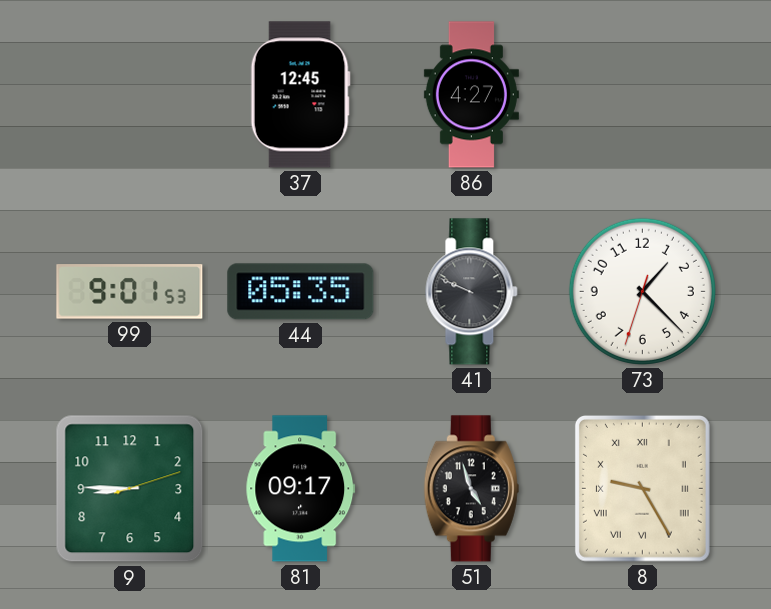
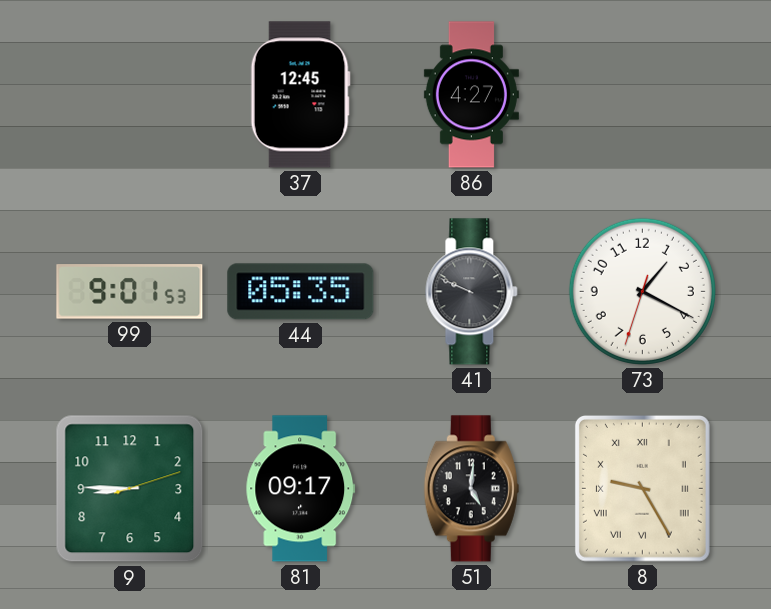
73: 1:22 -> 1:19
51: 4:57 -> 5:01
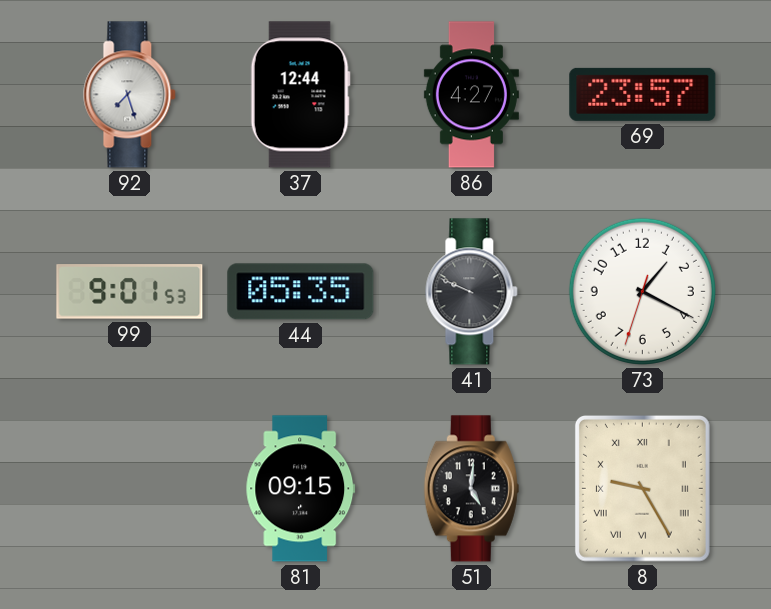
92: none -> 7:27
37: 12:45 -> 12:44
69: none -> 23:57
9: 8:45 -> none
81: 09:17 -> 09:15
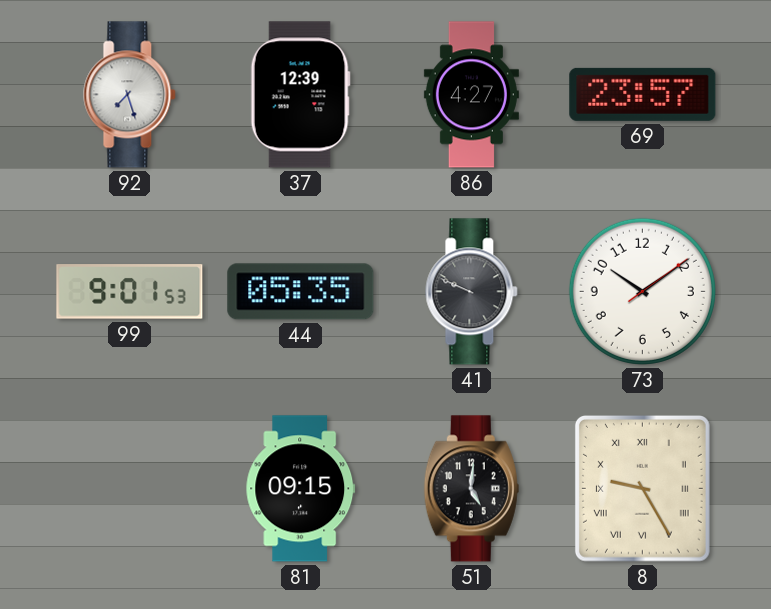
37: 12:44 -> 12:39
73: 1:19 -> 10:09
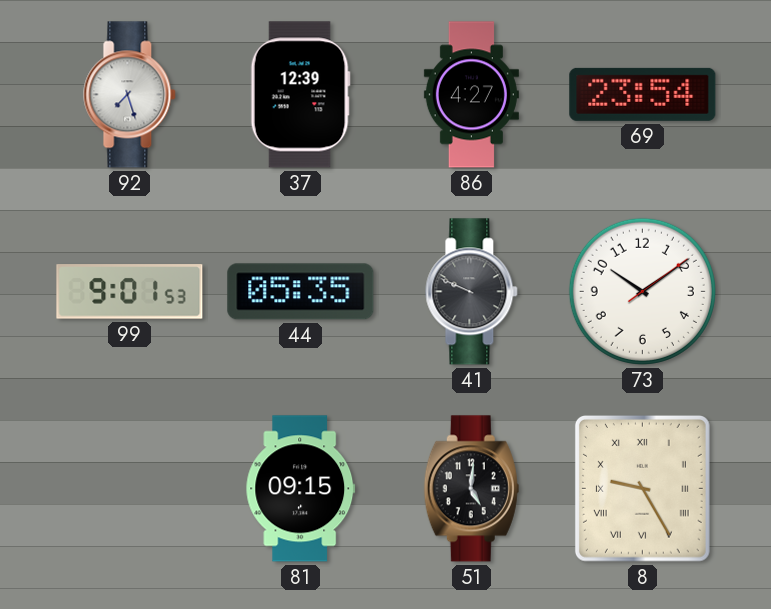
69: 23:57 -> 23:54
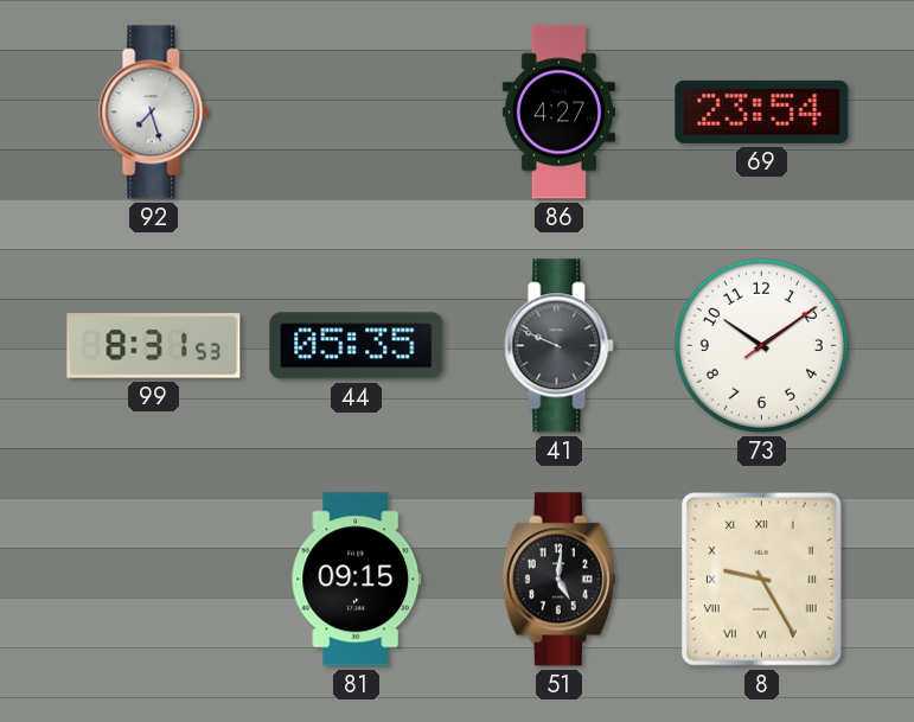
37: 12:39 -> none
99: 9:01 -> 8:31
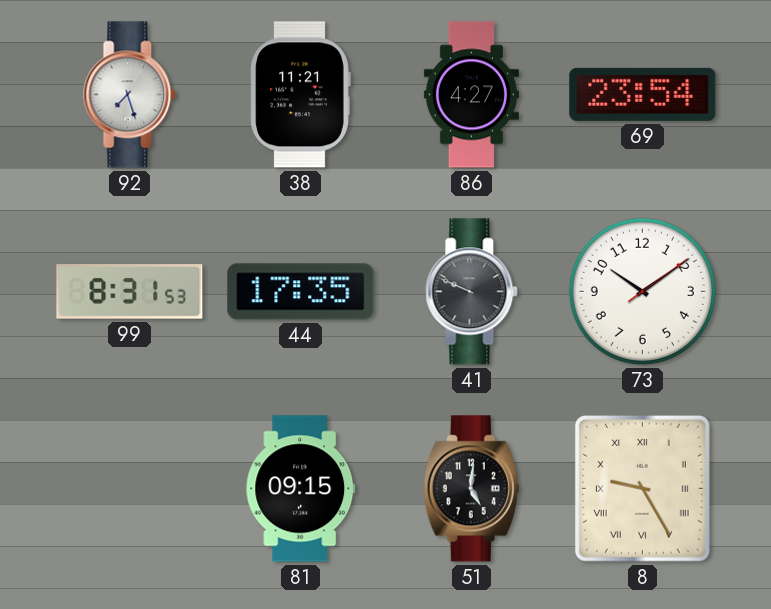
38: none -> 11:21
44: 05:35 -> 17:35
